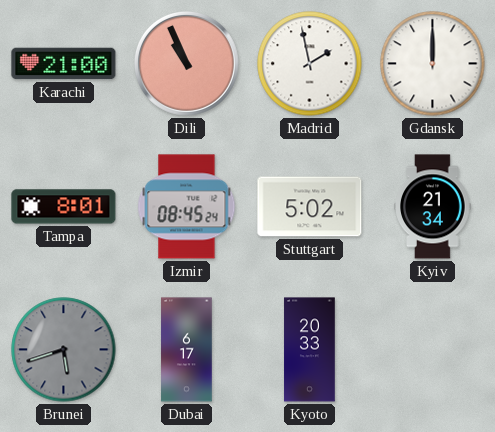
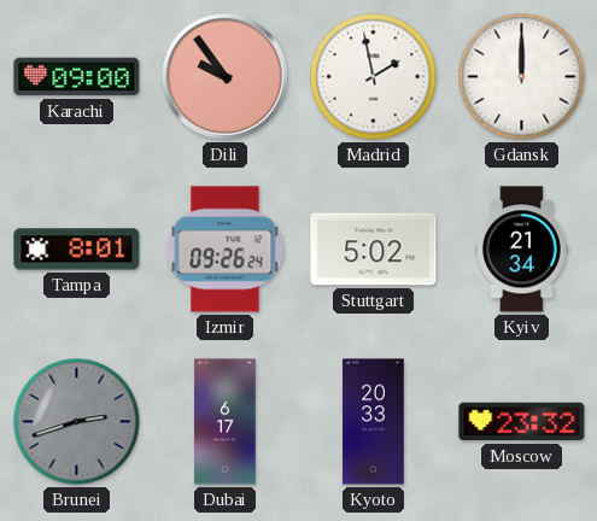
Karachi: 21:00 -> 09:00
Dili: 10:56 -> 9:54
Izmir: 08:45 -> 09:26
Brunei: 5:42 -> 2:42
Moscow: none -> 23:32
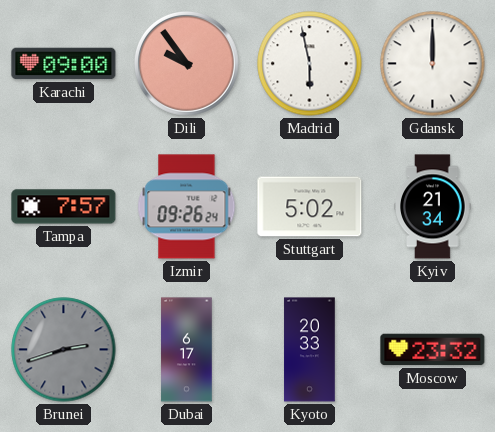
Madrid: 1:58 -> 5:58
Tampa: 8:01 -> 7:57
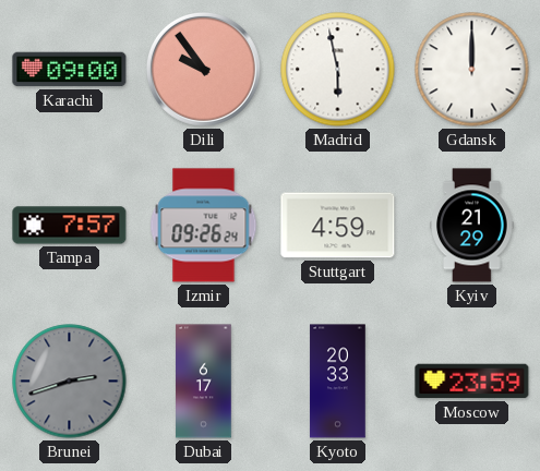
Stuttgart: 5:02 -> 4:59
Kyiv: 21:34 -> 21:29
Moscow: 23:32 -> 23:59
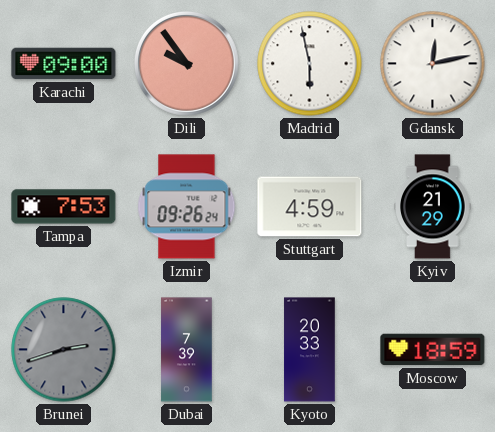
Gdansk: 12:00 -> 12:13
Tampa: 7:57 -> 7:53
Dubai: 6:17 -> 7:39
Moscow: 23:59 -> 18:59
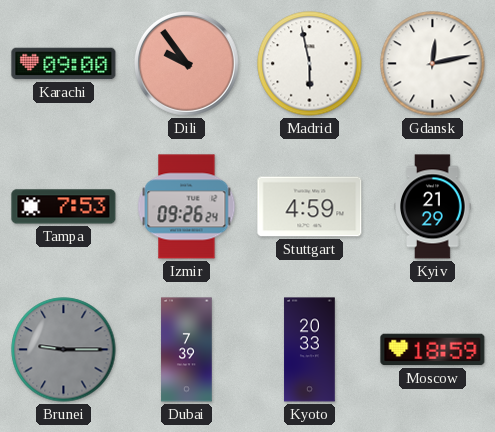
Brunei: 2:42 -> 9:15
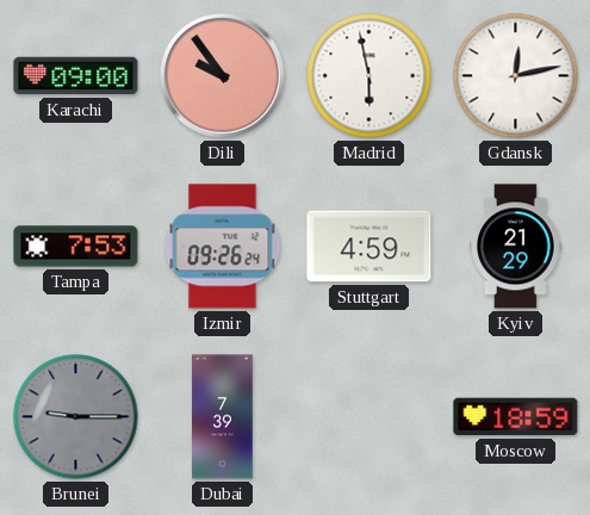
Kyoto: 20:33 -> none
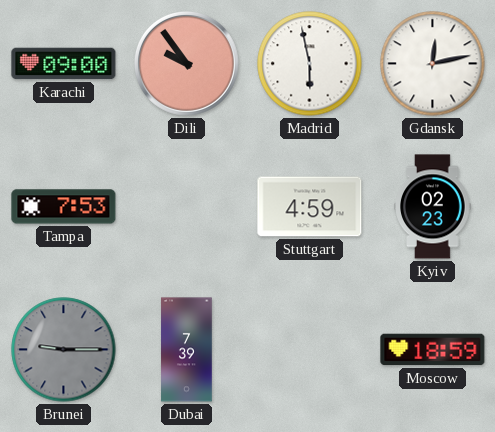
Izmir: 09:26 -> none
Kyiv: 21:29 -> 02:23
